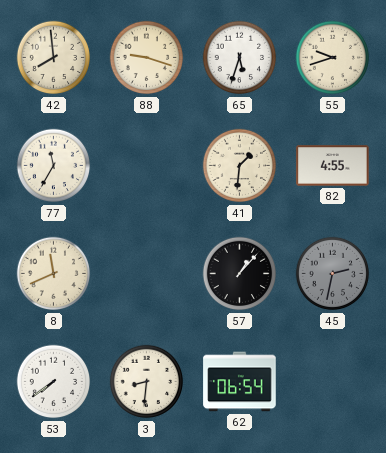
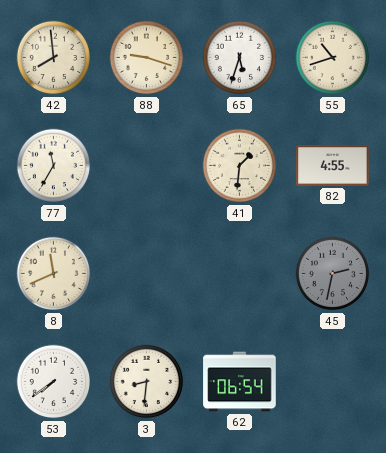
55: 9:42 -> 10:42
57: 1:07 -> none
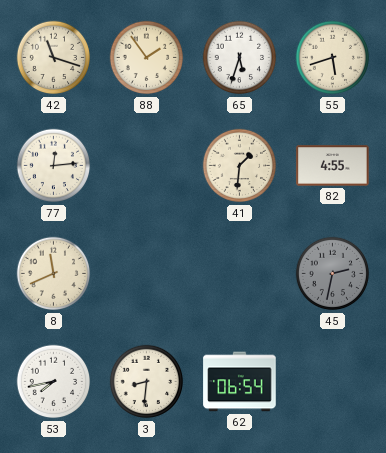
42: 7:59 -> 11:18
88: 9:18 -> 1:54
55: 10:42 -> 5:42
77: 11:35 -> 12:14
53: 7:39 -> 7:43
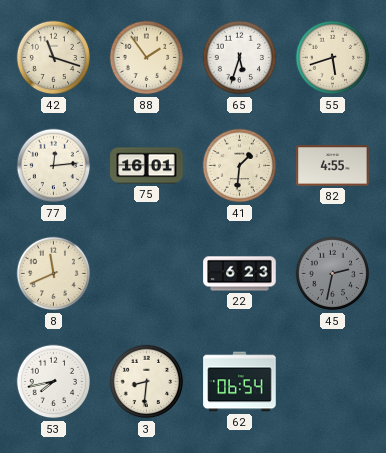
75: none -> 16:01
22: none -> 6:23
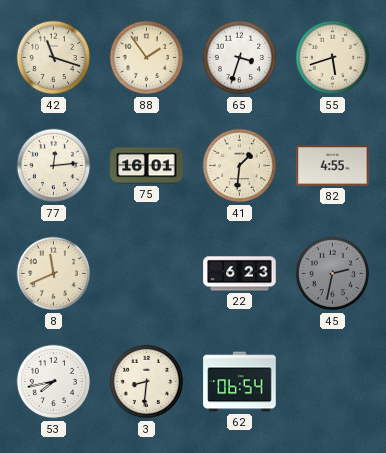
65: 5:33 -> 3:33
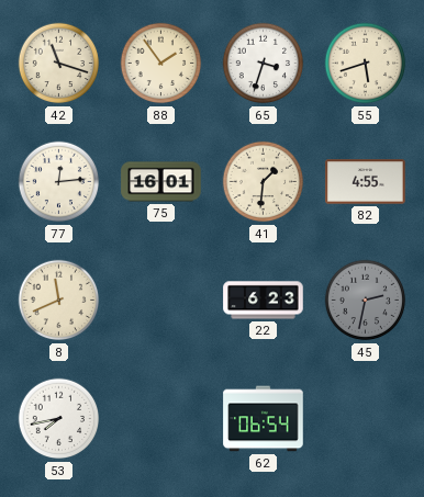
3: 8:31 -> none
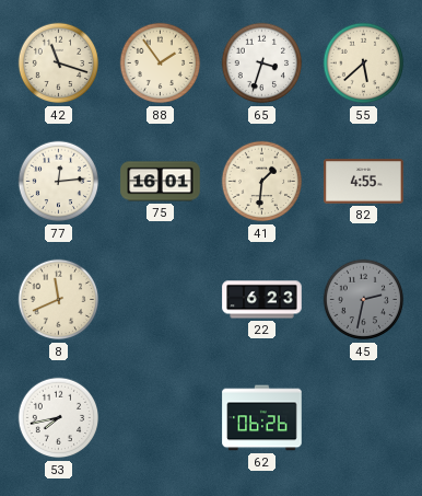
55: 5:42 -> 5:38
62: 06:54 -> 06:26
